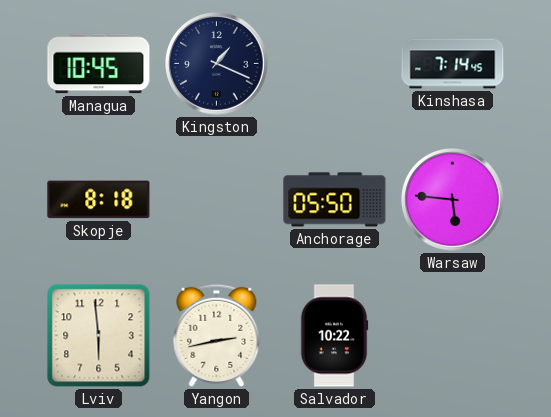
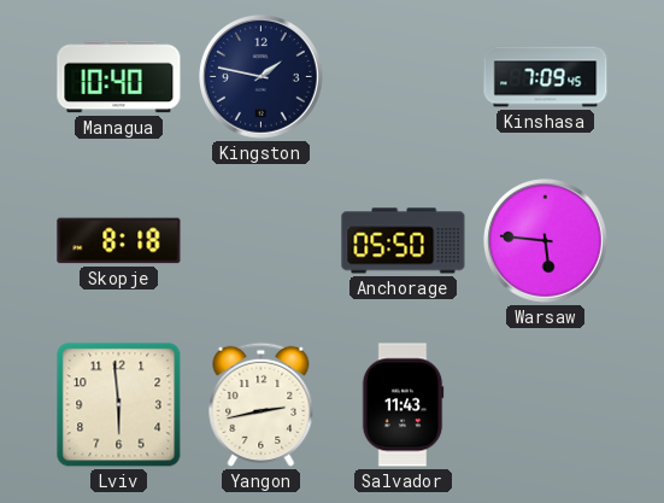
Managua: 10:45 -> 10:40
Kingston: 1:19 -> 1:47
Kinshasa: 7:14 -> 7:09
Salvador: 10:22 -> 11:43
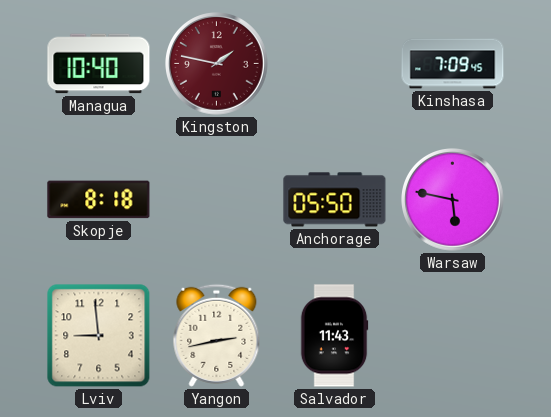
Kingston dial: navy -> burgundy
Warsaw: 5:46 -> 5:47
Lviv: 5:59 -> 8:59
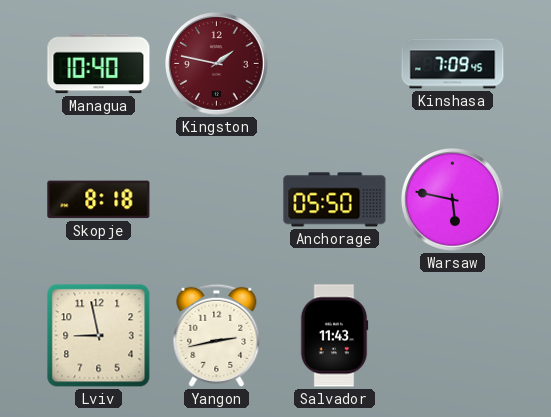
Lviv: 8:59 -> 8:58
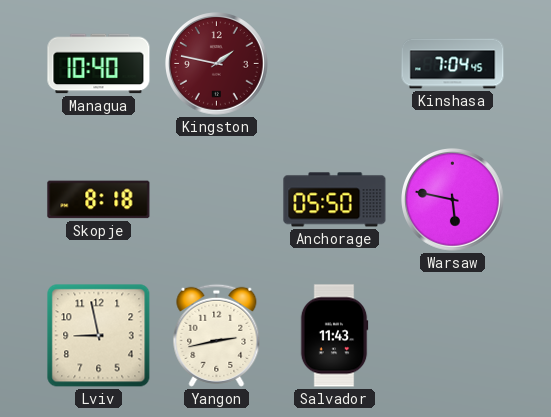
Kinshasa: 7:09 -> 7:04
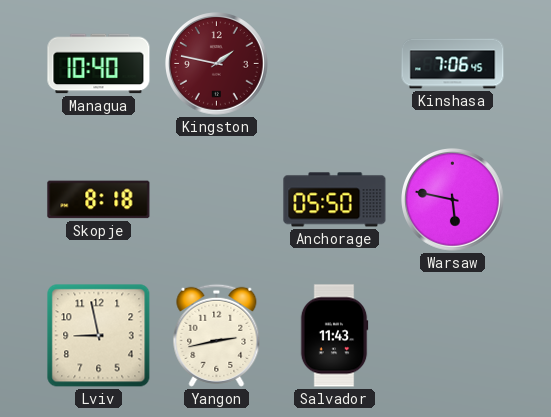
Kinshasa: 7:04 -> 7:06
